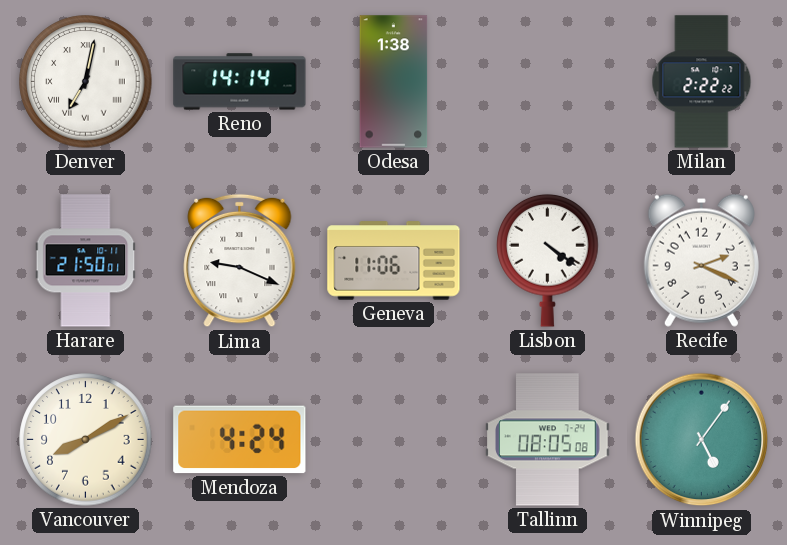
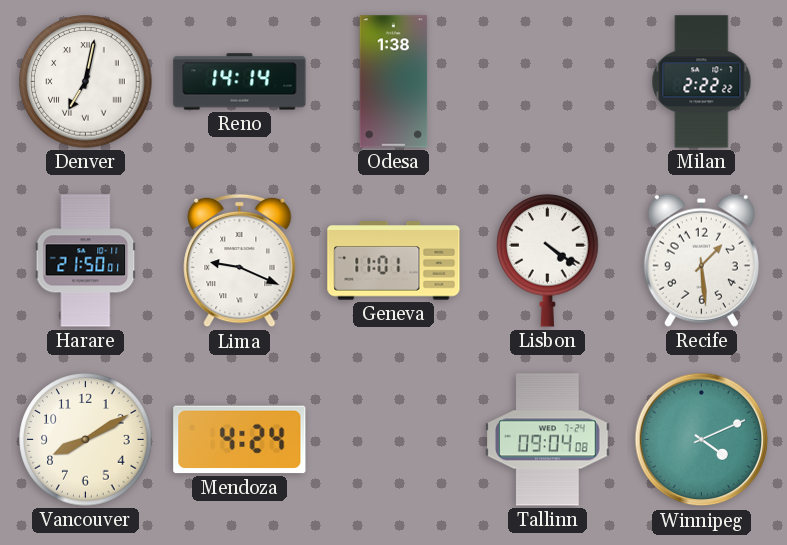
Geneva: 11:06 -> 11:01
Recife: 2:19 -> 1:29
Tallinn: 08:05 -> 09:04
Winnipeg: 5:06 -> 4:11
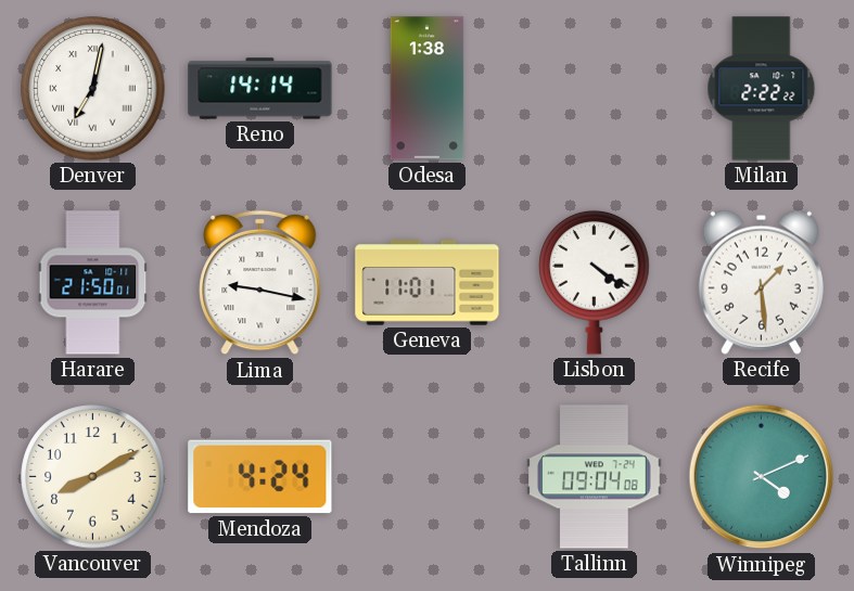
Lima: 9:19 -> 9:17
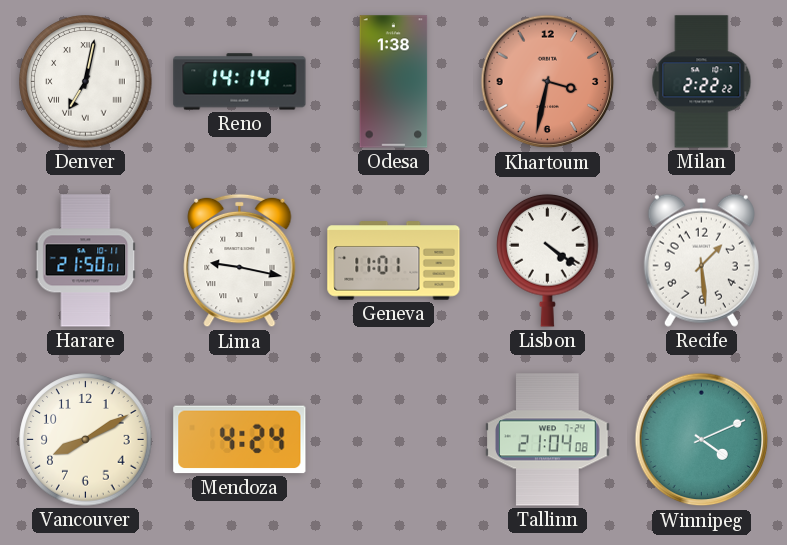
Khartoum: none -> 3:32
Tallinn: 09:04 -> 21:04
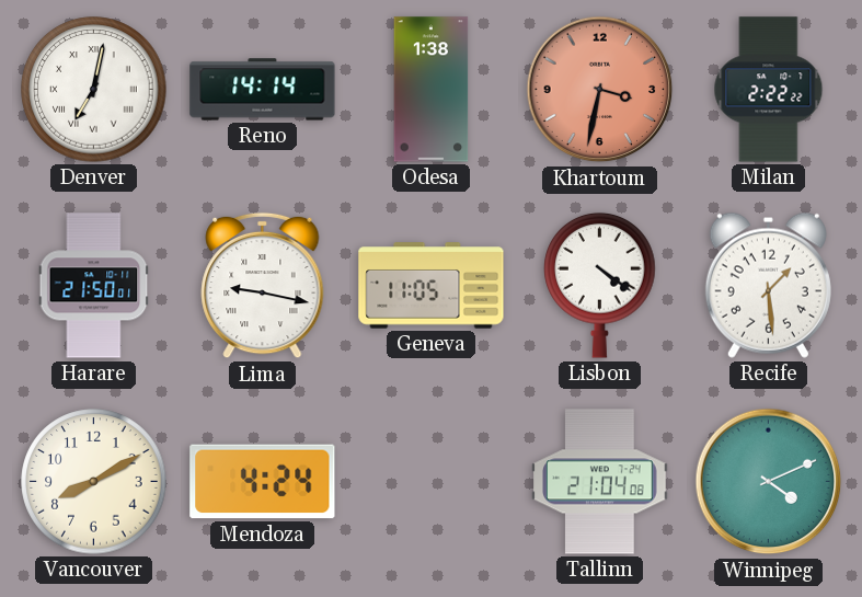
Geneva: 11:01 -> 11:05
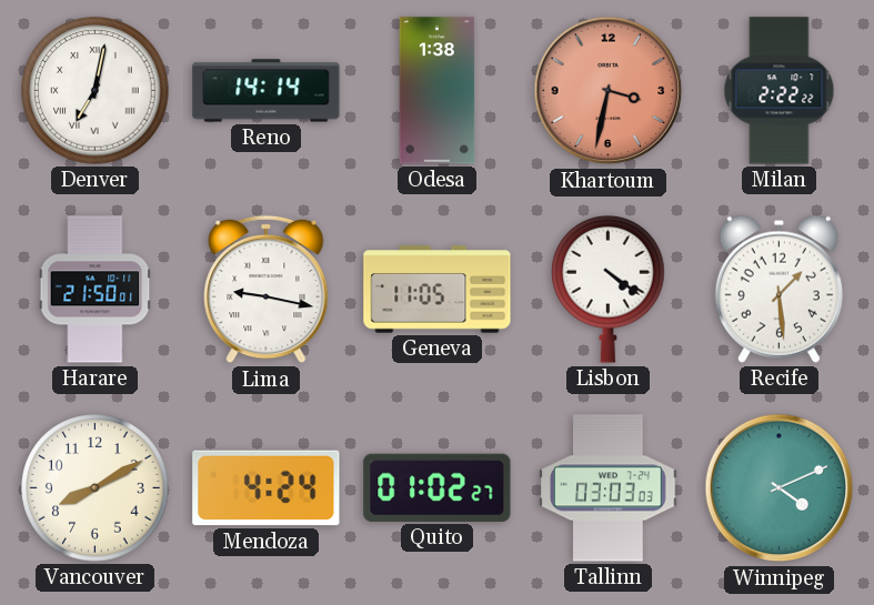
Quito: none -> 01:02
Tallinn: 21:04 -> 03:03
